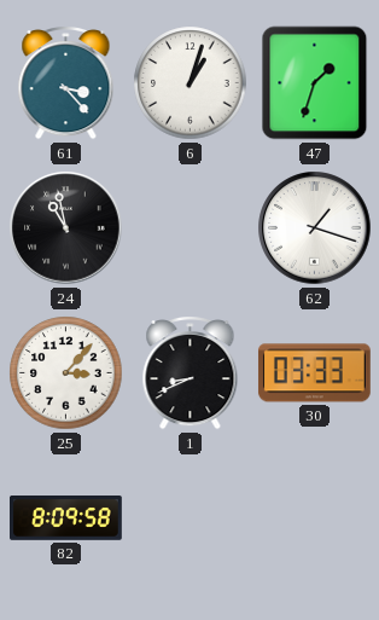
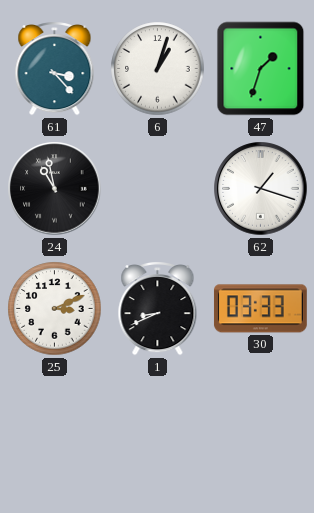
25: 3:07 -> 3:11
82: 8:09 -> none
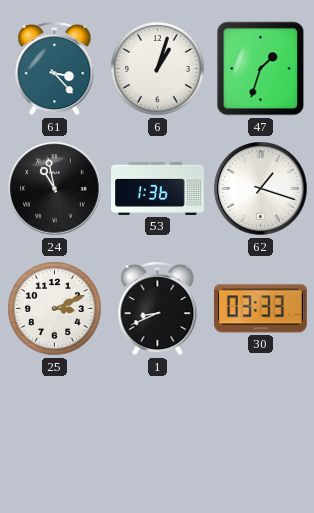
53: none -> 1:36
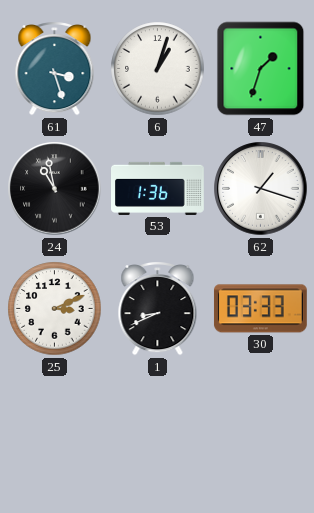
61: 3:23 -> 3:27
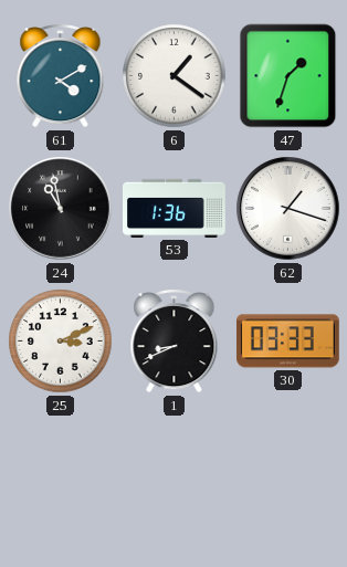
61: 3:27 -> 4:10
6: 1:03 -> 1:21
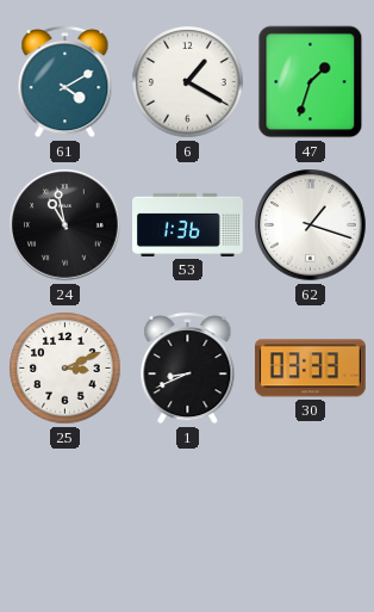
6: 1:21 -> 1:20
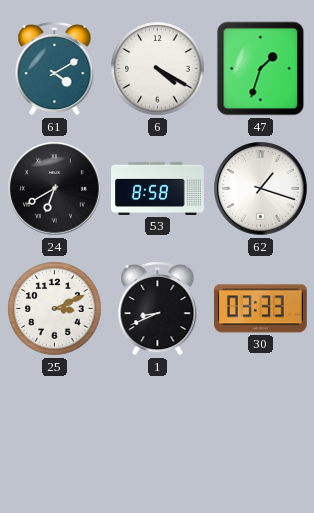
6: 1:20 -> 4:20
24: 10:58 -> 6:40
53: 1:36 -> 8:58
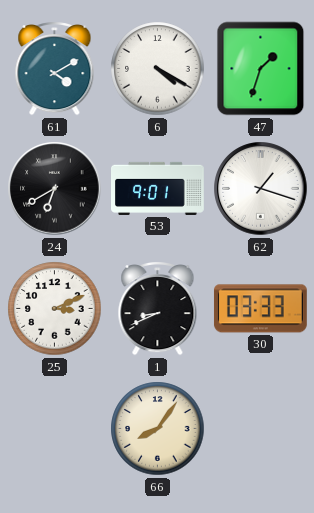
53: 8:58 -> 9:01
66: none -> 8:06
